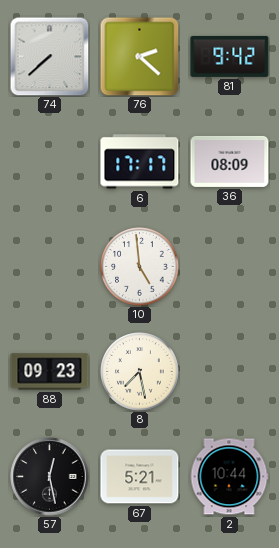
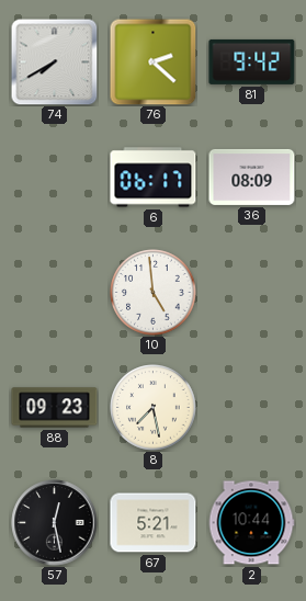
74: 7:38 -> 7:40
6: 17:17 -> 06:17
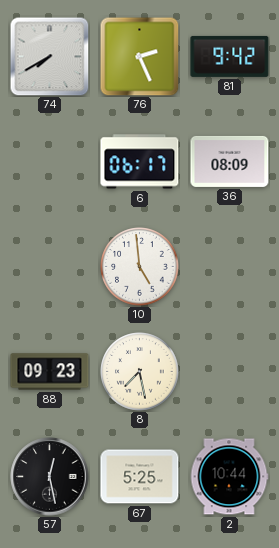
76: 2:22 -> 2:26
67: 5:21 -> 5:25
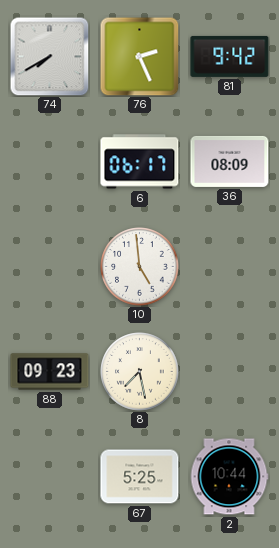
57: 12:28 -> none
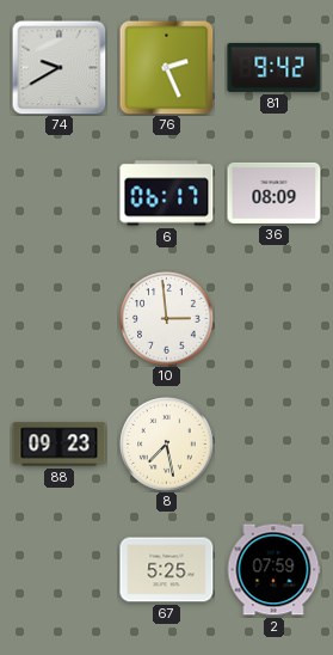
74: 7:40 -> 9:40
10: 4:59 -> 2:59
2: 10:44 -> 07:59
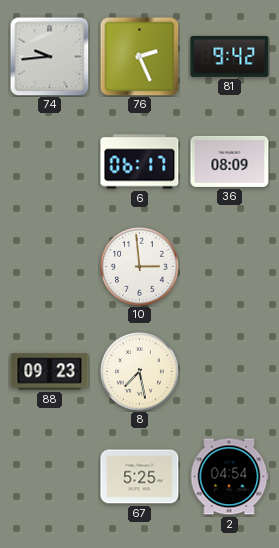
74: 9:40 -> 9:44
2: 07:59 -> 04:54
